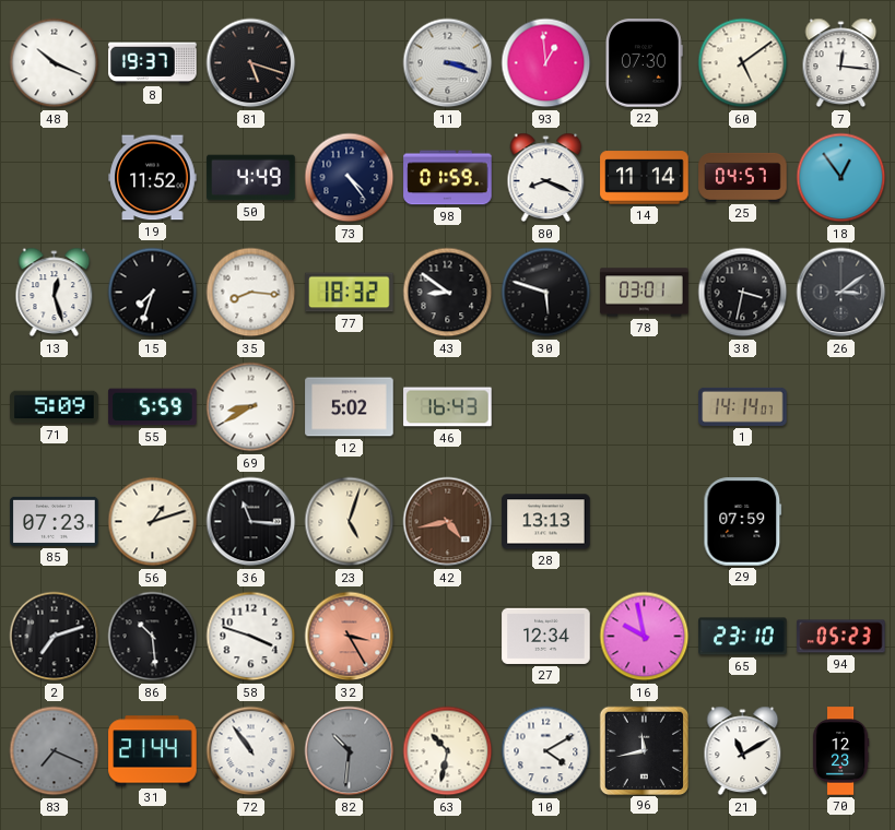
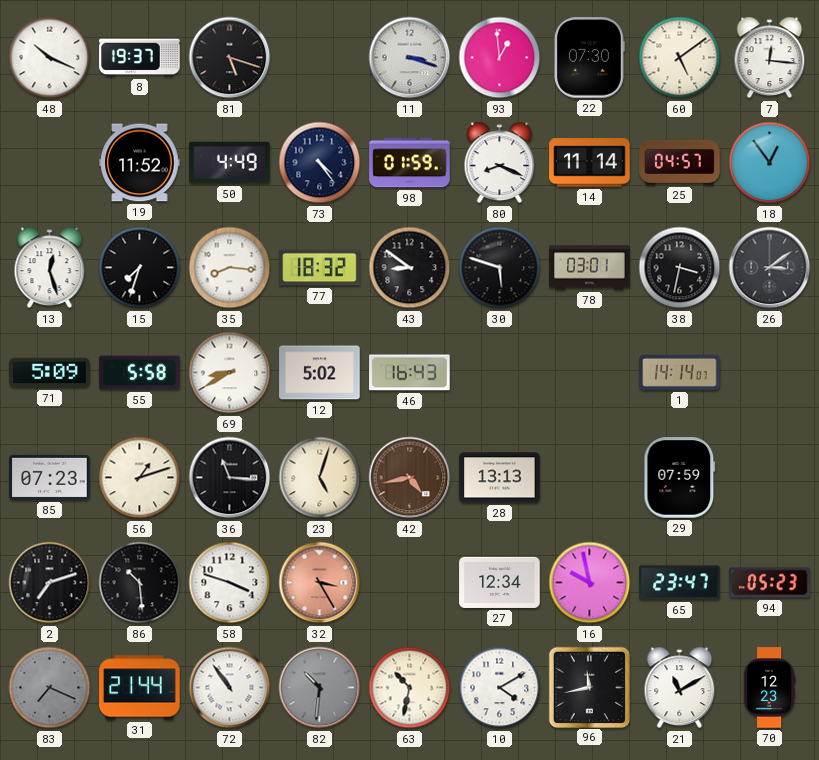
55: 5:59 -> 5:58
65: 23:10 -> 23:47
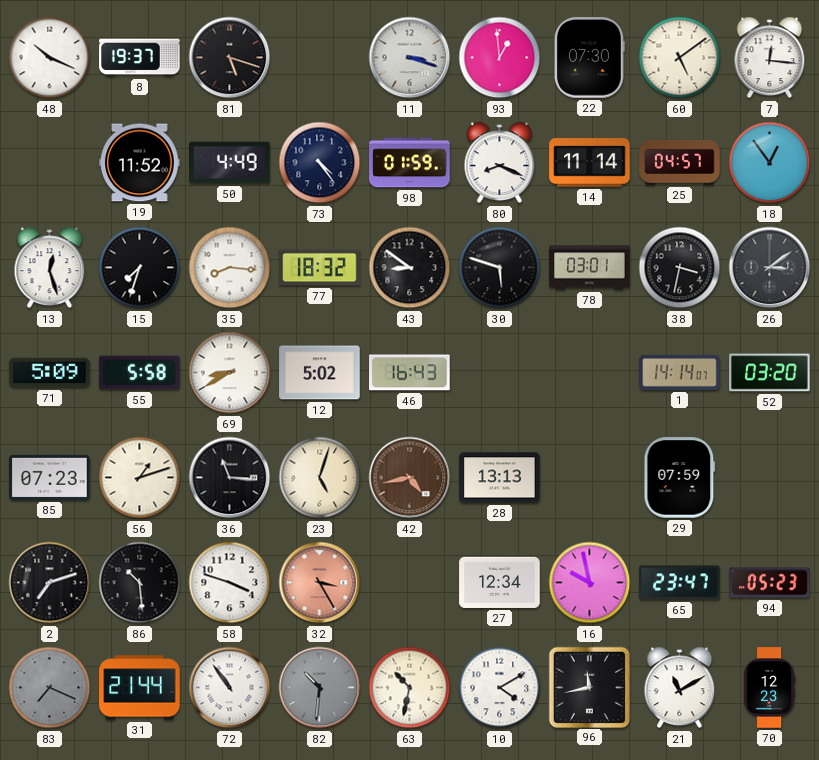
52: none -> 03:20
